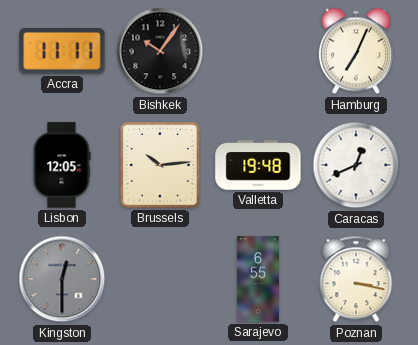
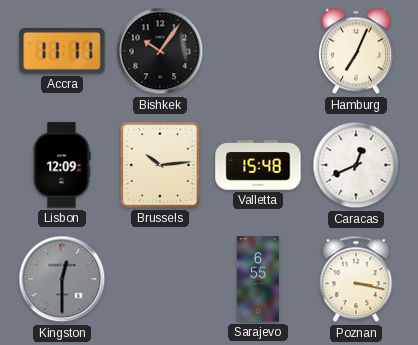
Lisbon: 12:05 -> 12:09
Valletta: 19:48 -> 15:48
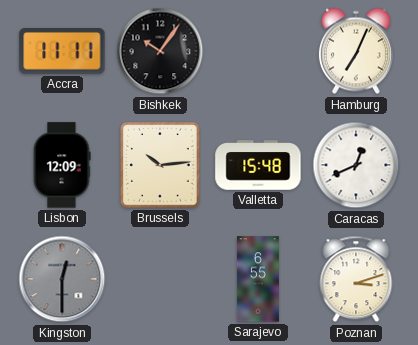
Poznan: 3:17 -> 3:12
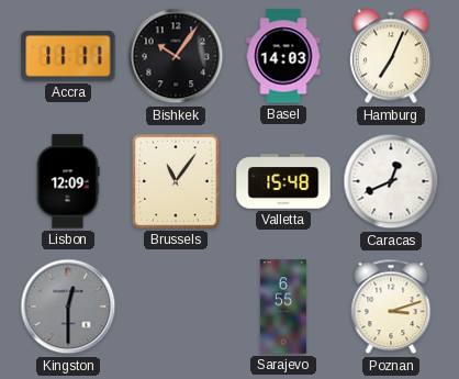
Basel: none -> 14:03
Brussels: 10:14 -> 11:06
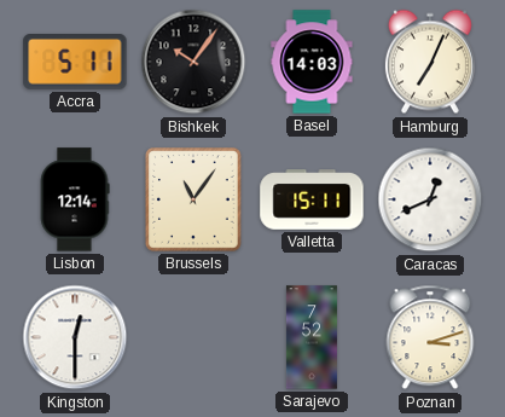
Accra: 11:11 -> 5:11
Lisbon: 12:09 -> 12:14
Valletta: 15:48 -> 15:11
Kingston dial: grey -> white
Sarajevo: 6:55 -> 7:52
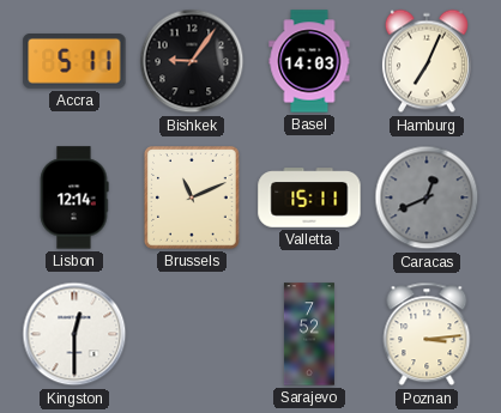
Bishkek: 10:06 -> 9:06
Brussels: 11:06 -> 11:11
Caracas dial: white -> grey
Poznan: 3:12 -> 3:14
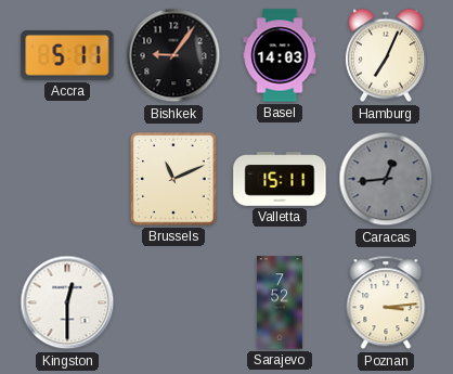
Lisbon: 12:14 -> none
Caracas: 12:41 -> 12:44
